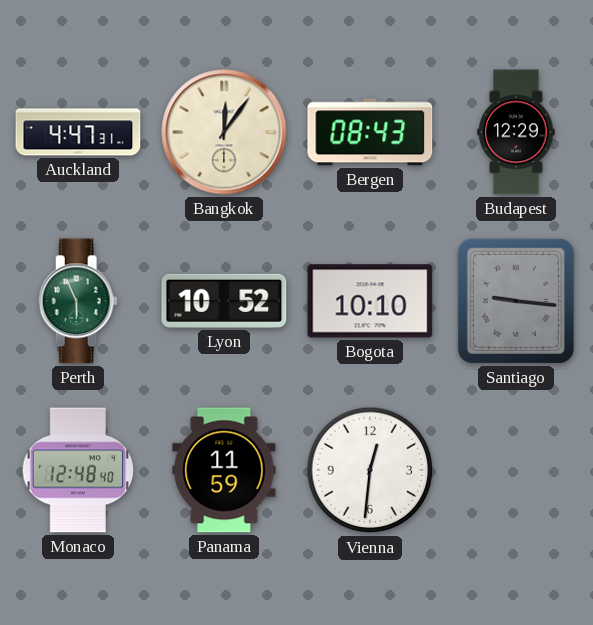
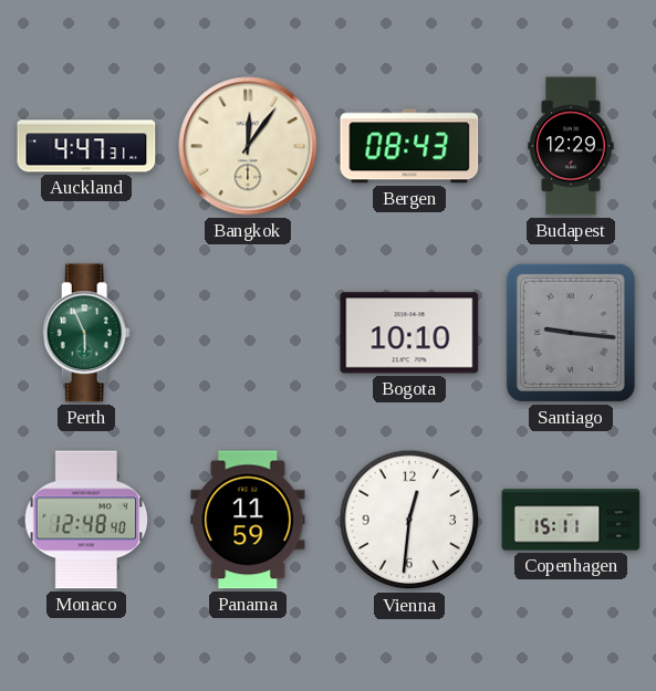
Lyon: 10:52 -> none
Copenhagen: none -> 15:11
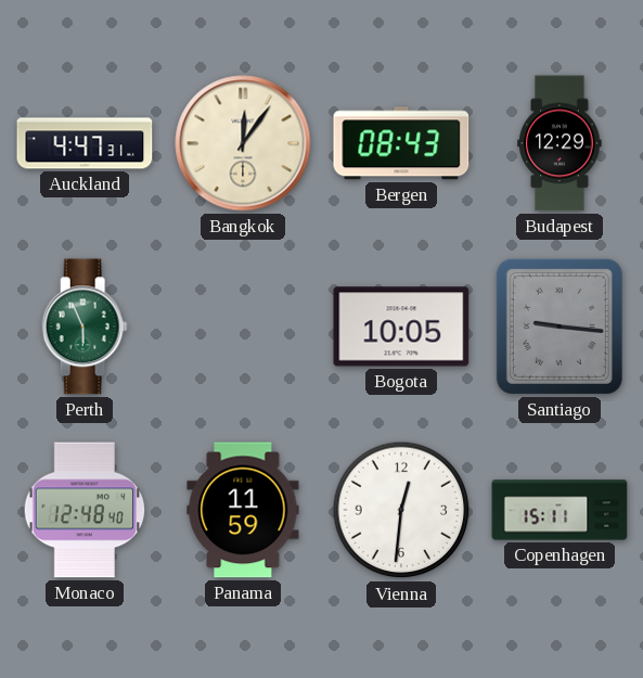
Bogota: 10:10 -> 10:05
